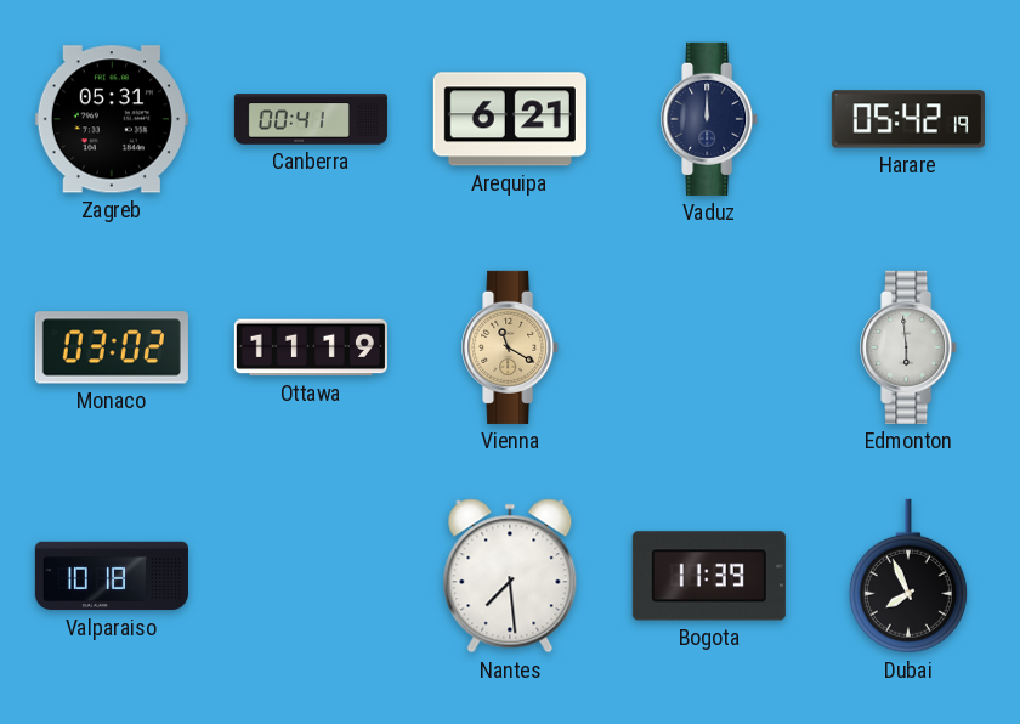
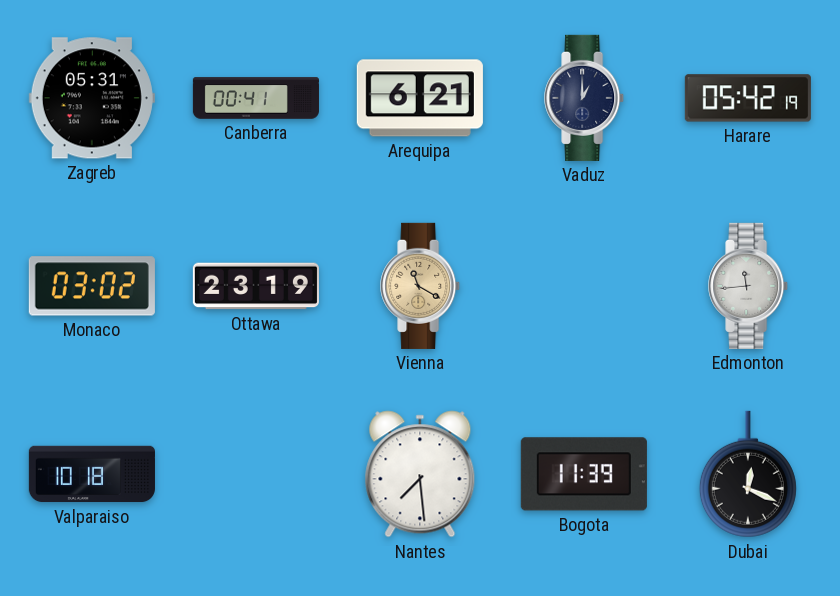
Vaduz: 12:00 -> 1:00
Ottawa: 11:19 -> 23:19
Edmonton: 5:59 -> 11:44
Dubai: 7:56 -> 12:19
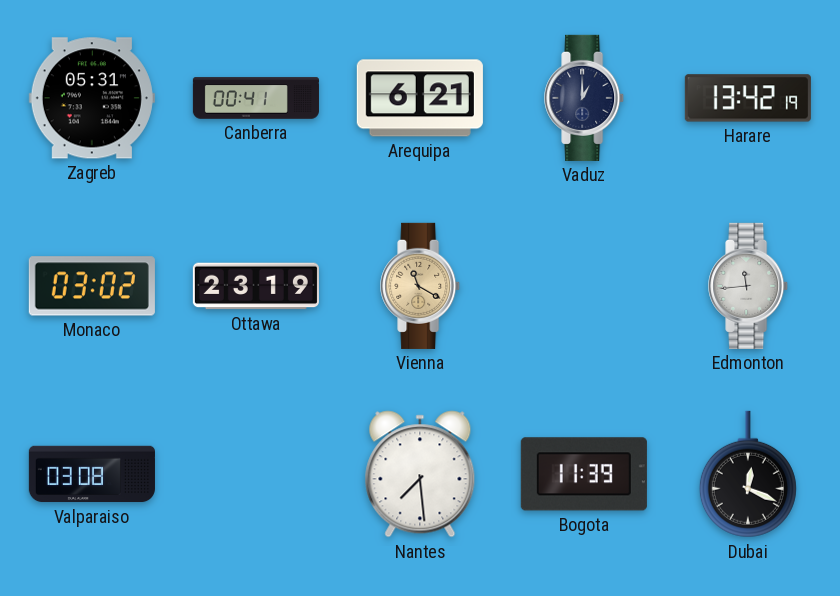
Harare: 05:42 -> 13:42
Valparaiso: 10:18 -> 03:08
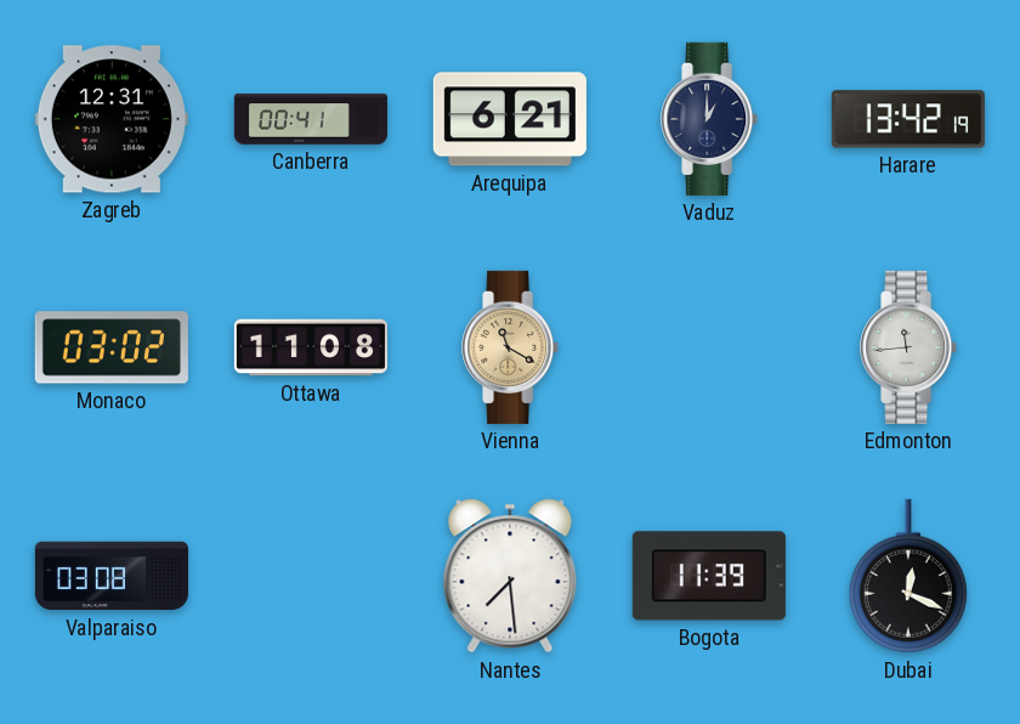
Zagreb: 05:31 -> 12:31
Ottawa: 23:19 -> 11:08
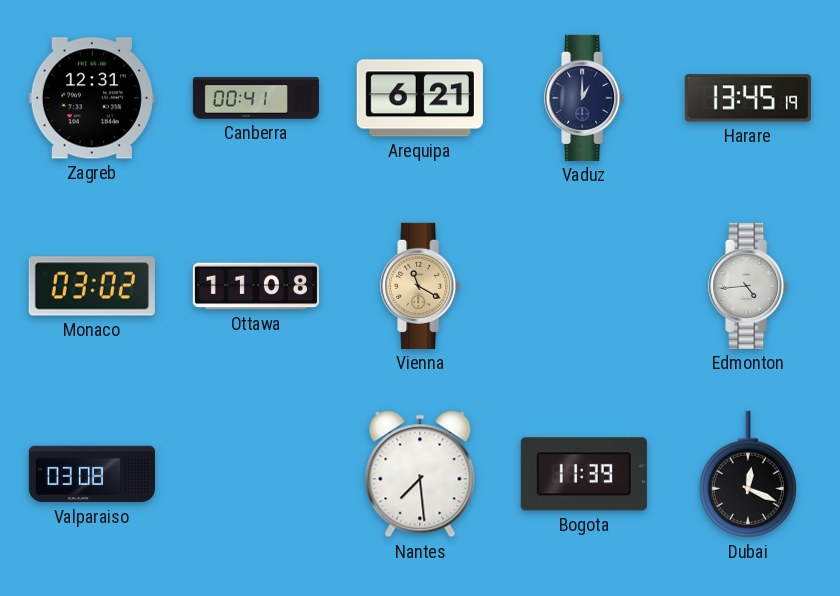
Harare: 13:42 -> 13:45
Edmonton: 11:44 -> 4:44
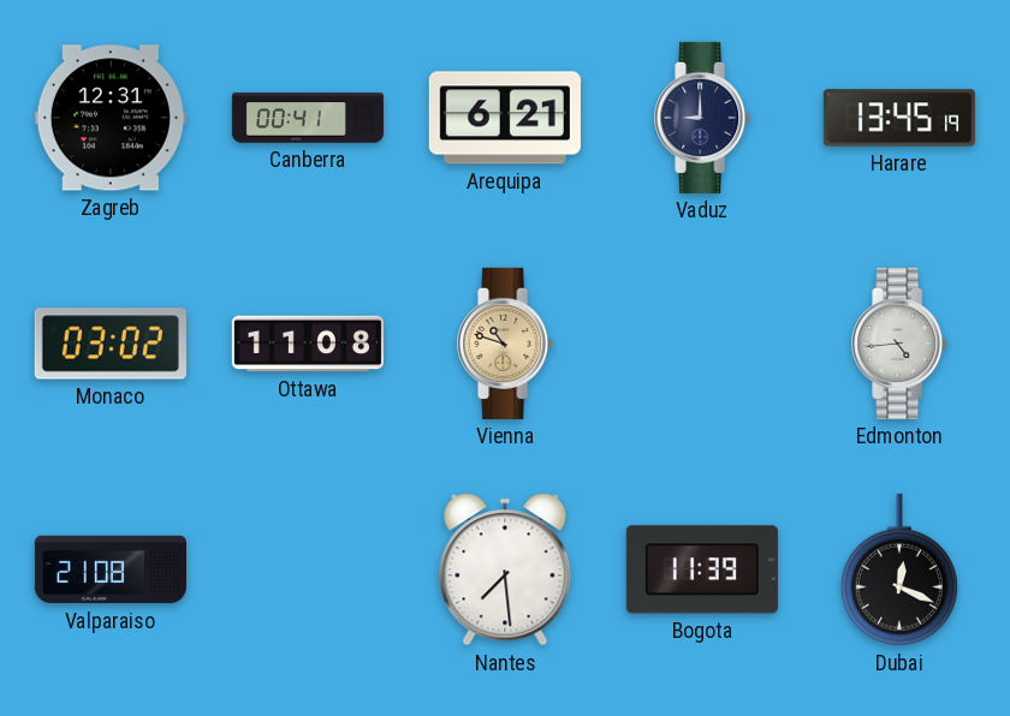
Vaduz: 1:00 -> 9:00
Vienna: 11:20 -> 10:48
Valparaiso: 03:08 -> 21:08
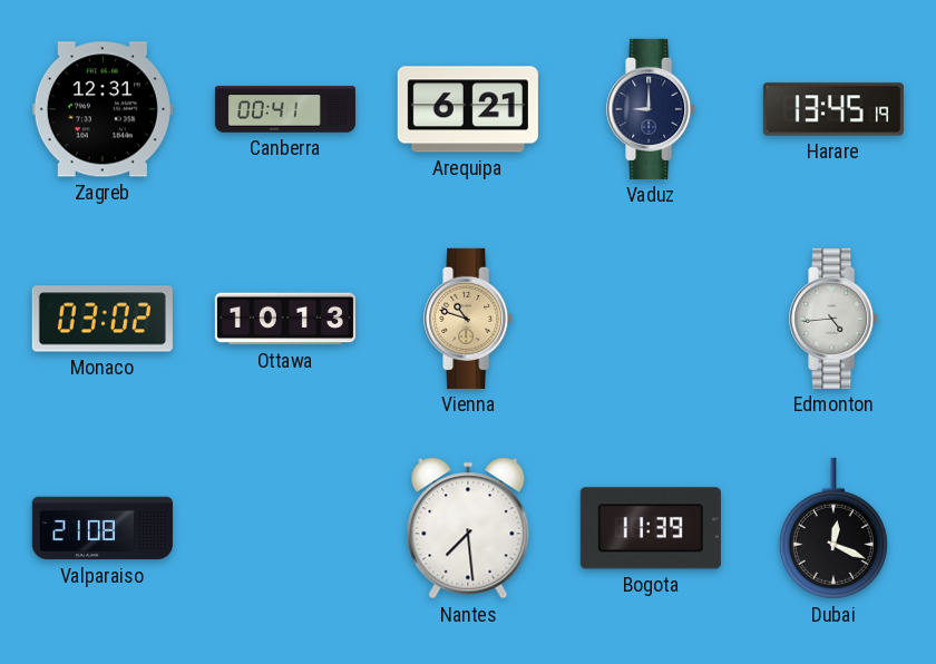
Ottawa: 11:08 -> 10:13
